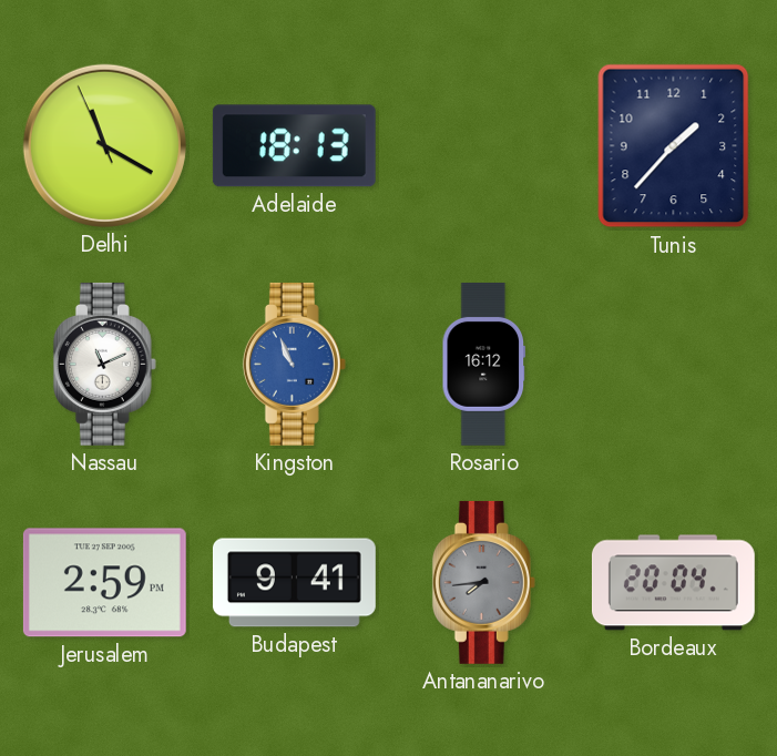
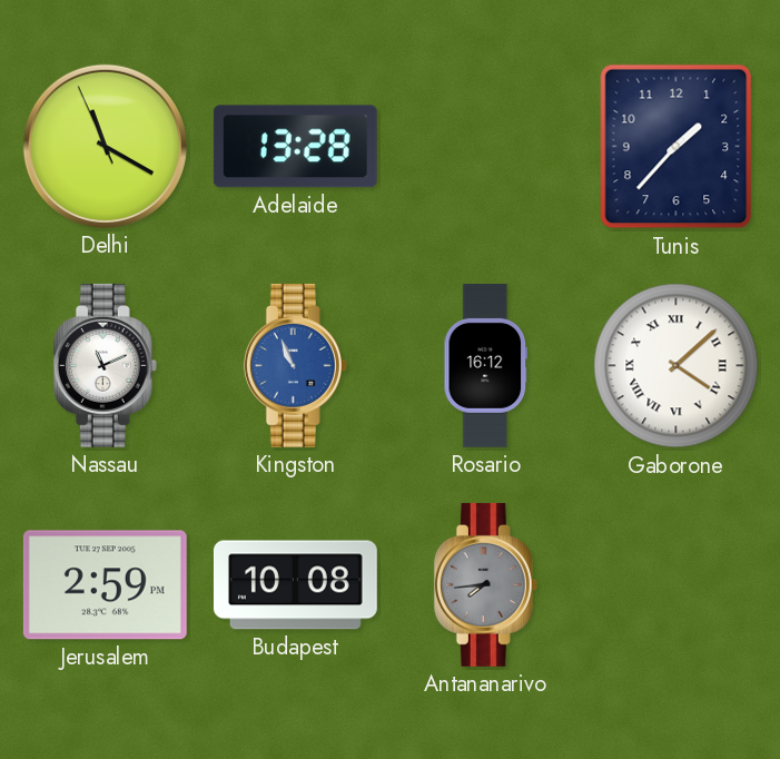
Adelaide: 18:13 -> 13:28
Gaborone: none -> 4:08
Budapest: 9:41 -> 10:08
Bordeaux: 20:04 -> none
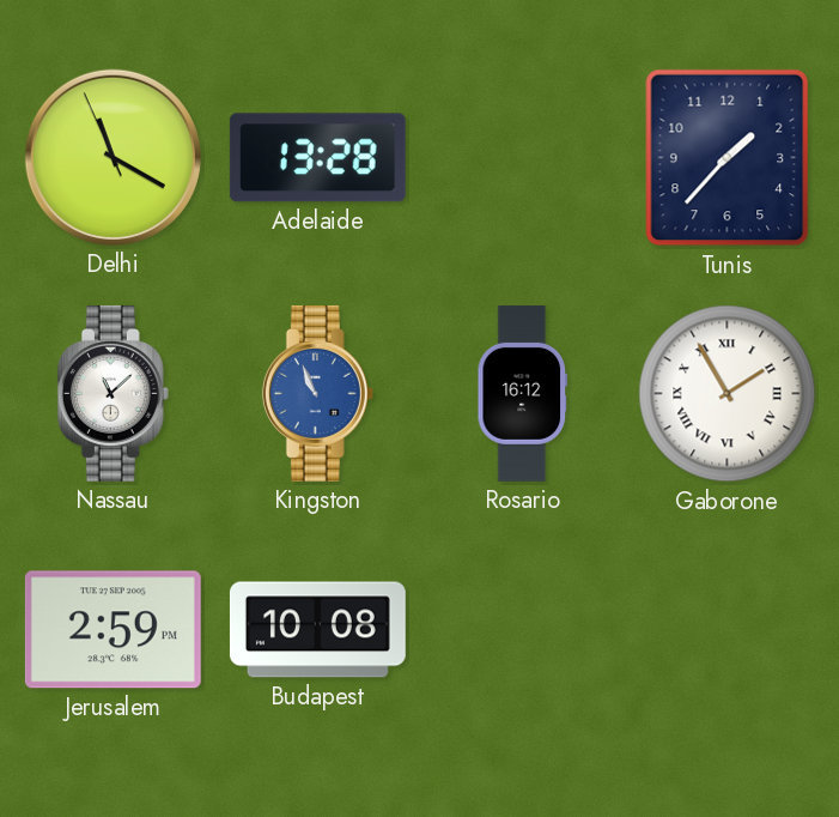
Nassau: 11:11 -> 11:08
Gaborone: 4:08 -> 1:55
Antananarivo: 7:44 -> none
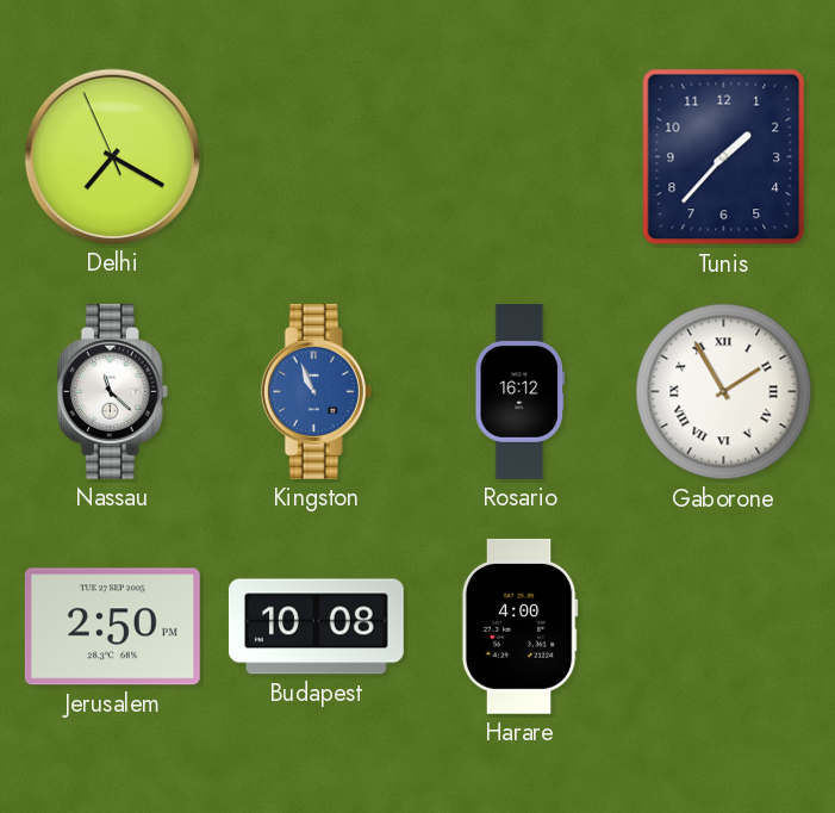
Delhi: 11:19 -> 7:19
Adelaide: 13:28 -> none
Nassau: 11:08 -> 11:22
Jerusalem: 2:59 -> 2:50
Harare: none -> 4:00
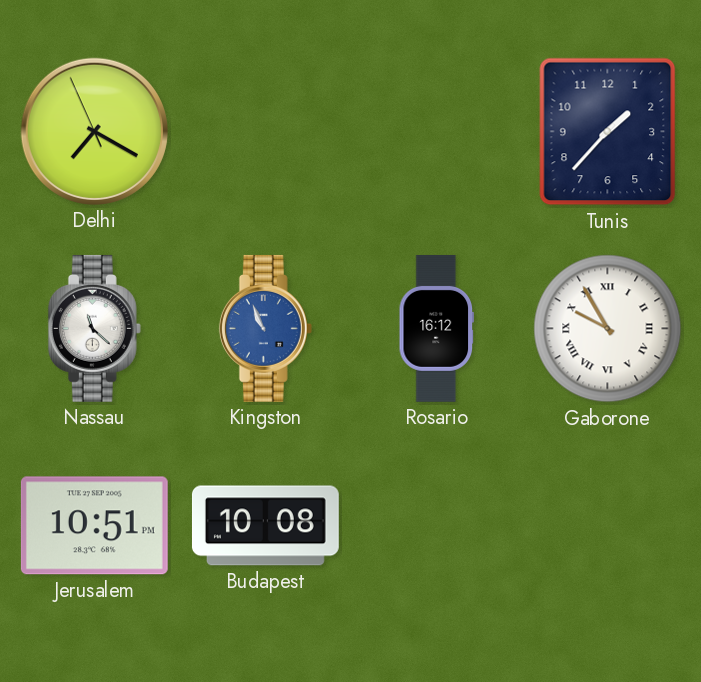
Gaborone: 1:55 -> 9:55
Jerusalem: 2:50 -> 10:51
Harare: 4:00 -> none
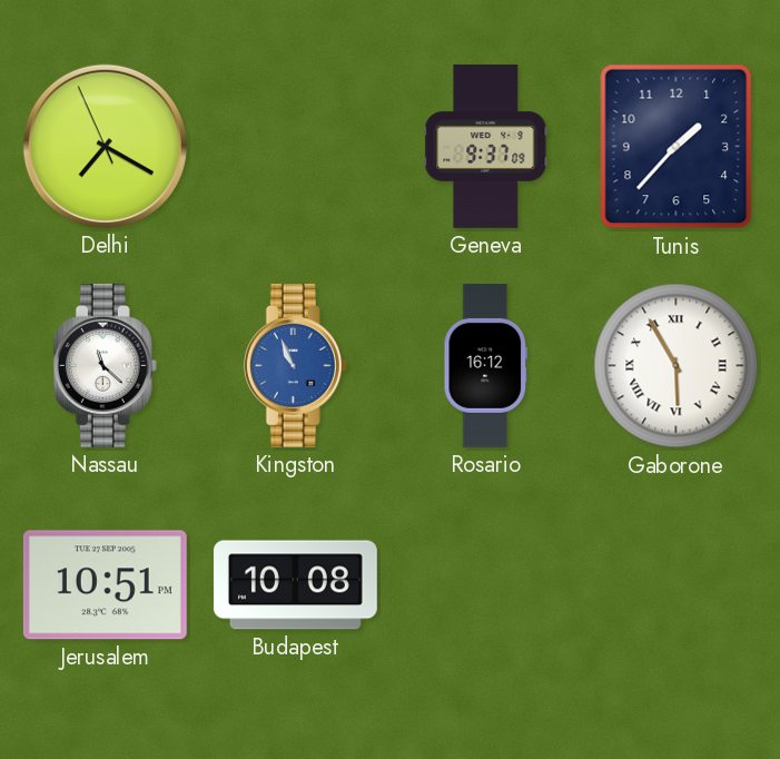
Geneva: none -> 9:37
Gaborone: 9:55 -> 5:55
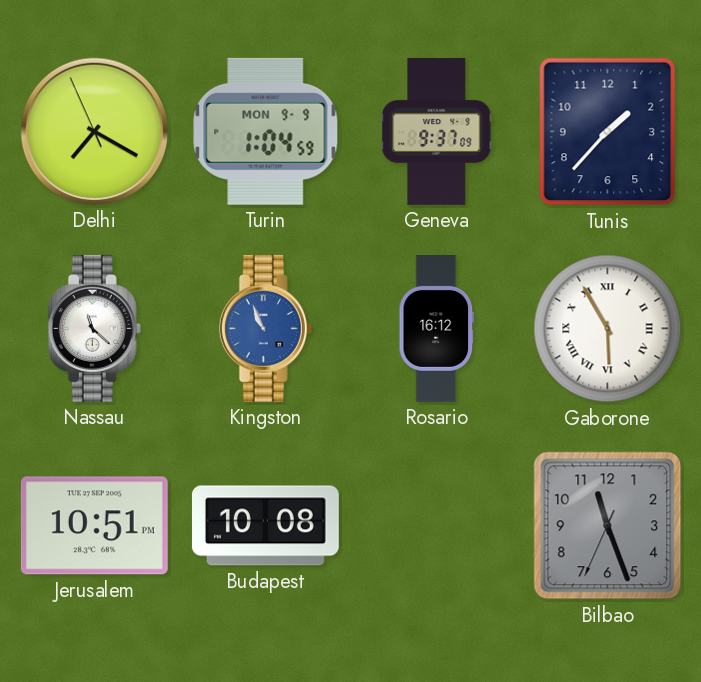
Turin: none -> 1:04
Bilbao: none -> 11:26
